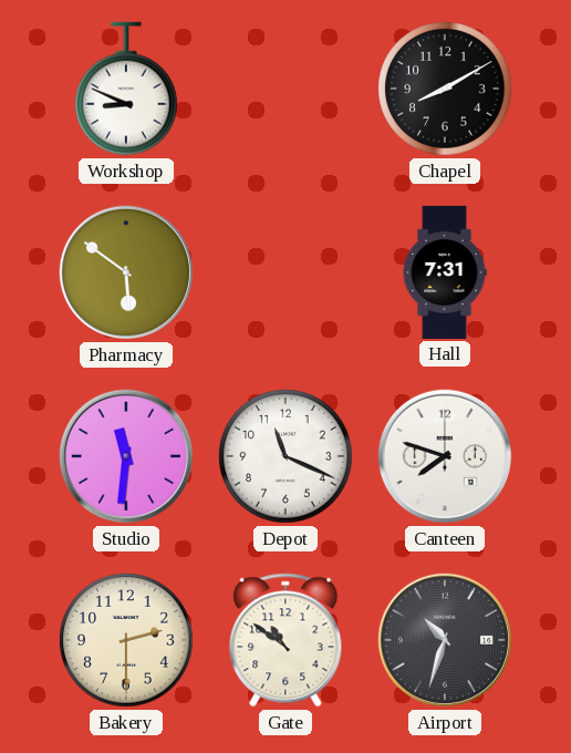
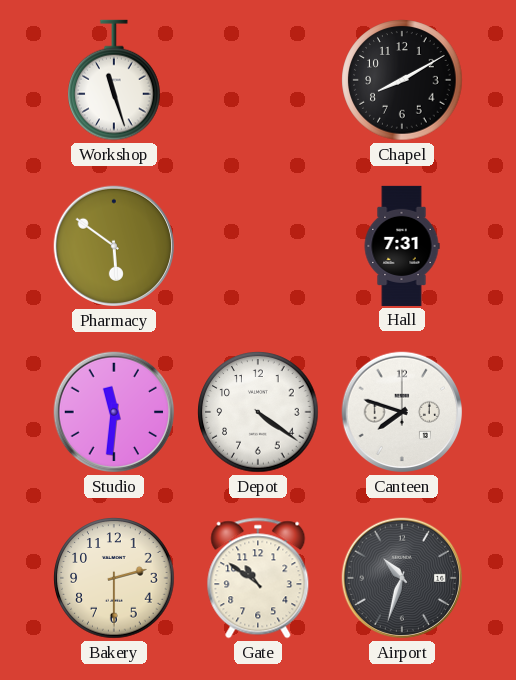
Workshop: 8:49 -> 11:27
Depot: 11:19 -> 4:21
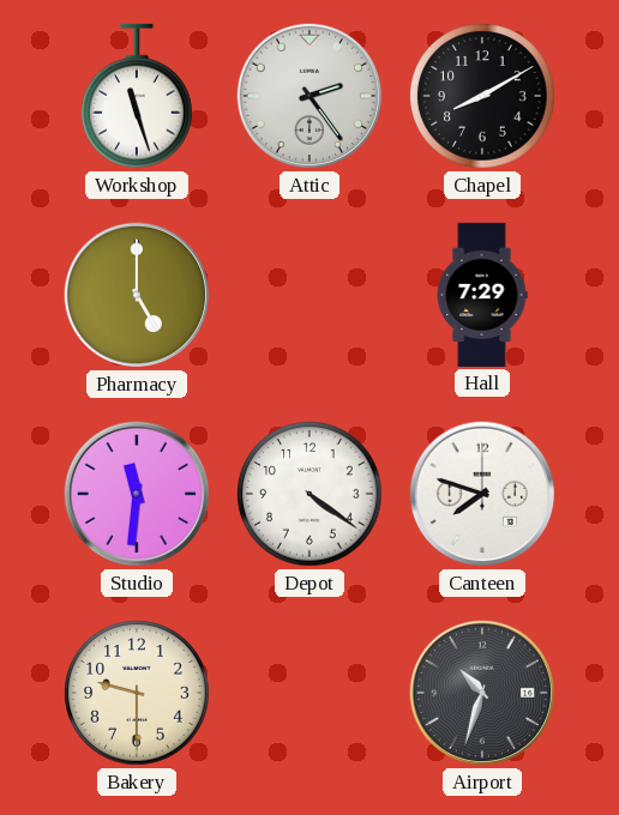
Attic: none -> 2:24
Pharmacy: 5:51 -> 5:00
Hall: 7:31 -> 7:29
Bakery: 2:30 -> 9:30
Gate: 10:51 -> none
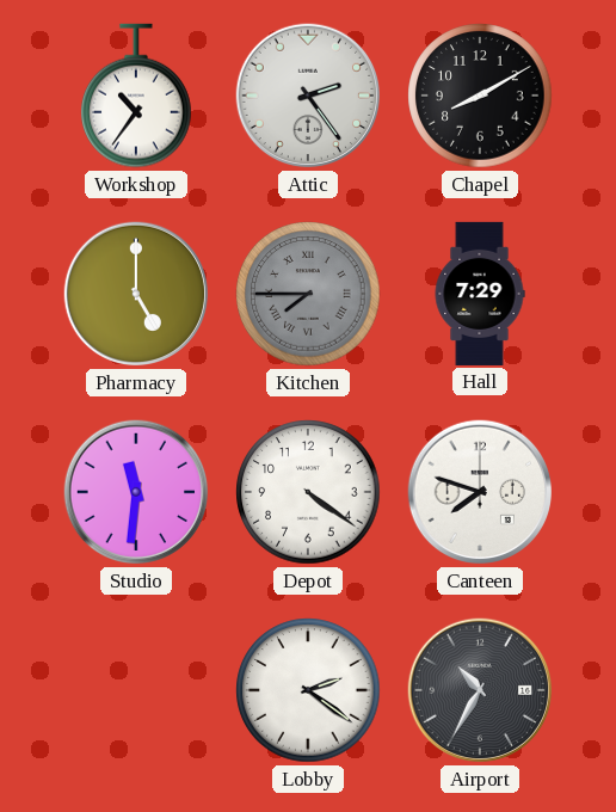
Workshop: 11:27 -> 10:36
Kitchen: none -> 7:45
Bakery: 9:30 -> none
Lobby: none -> 2:21
Airport: 10:33 -> 10:35
